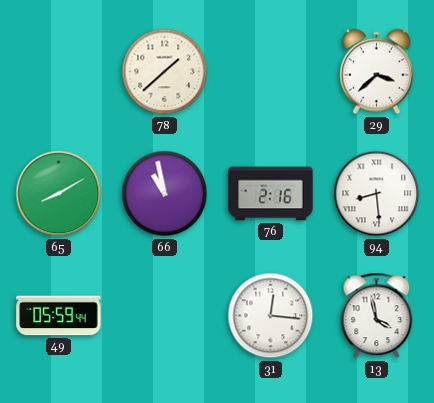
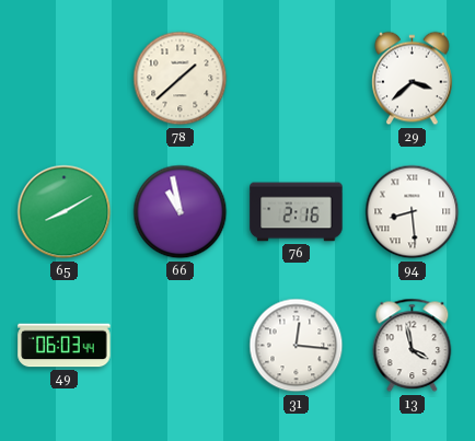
49: 05:59 -> 06:03
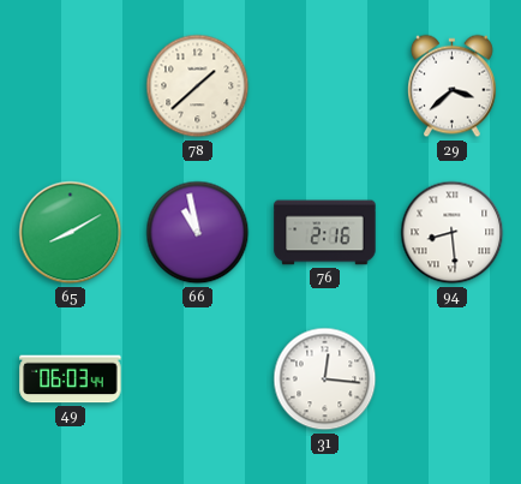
13: 3:58 -> none
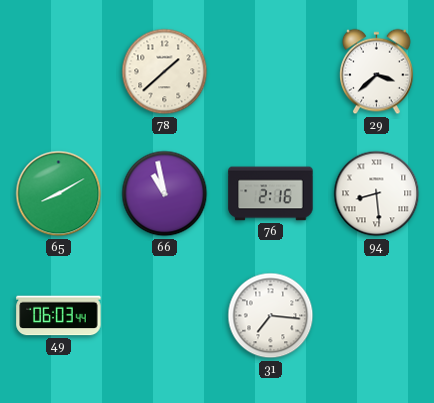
31: 12:16 -> 7:16
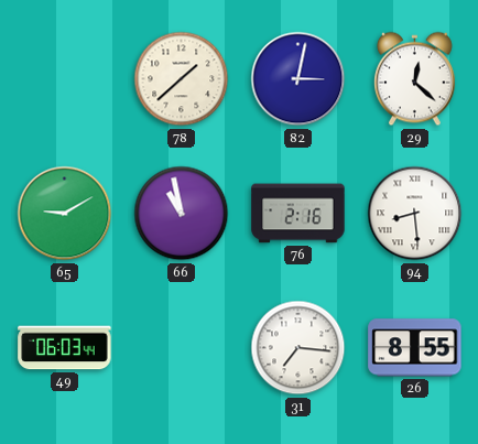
82: none -> 3:02
29: 3:38 -> 12:22
65: 8:10 -> 9:10
26: none -> 8:55
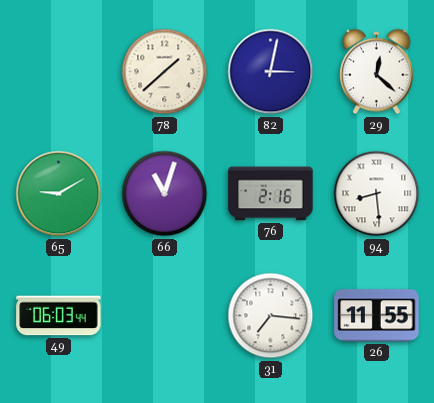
66: 10:58 -> 11:03
26: 8:55 -> 11:55
